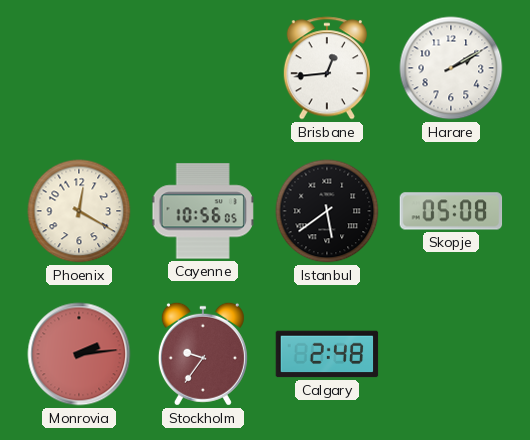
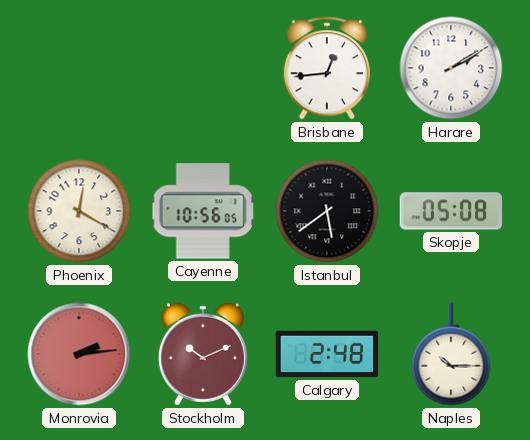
Stockholm: 9:36 -> 10:11
Naples: none -> 10:15
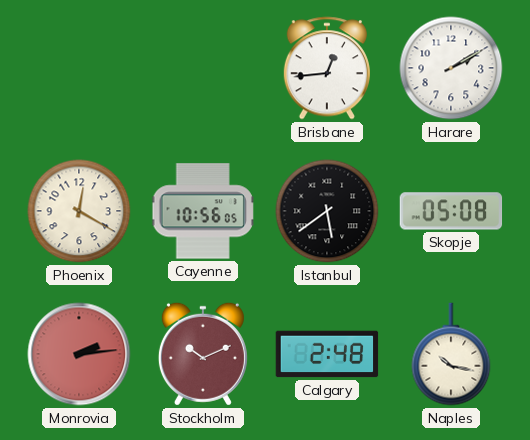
Naples: 10:15 -> 10:17
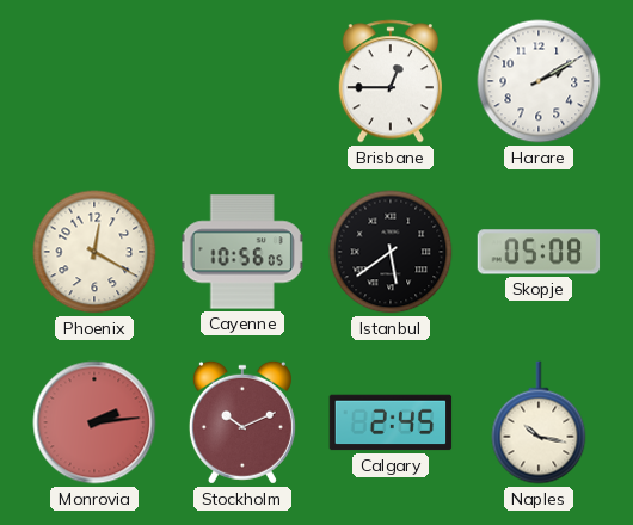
Brisbane: 12:44 -> 12:45
Calgary: 2:48 -> 2:45
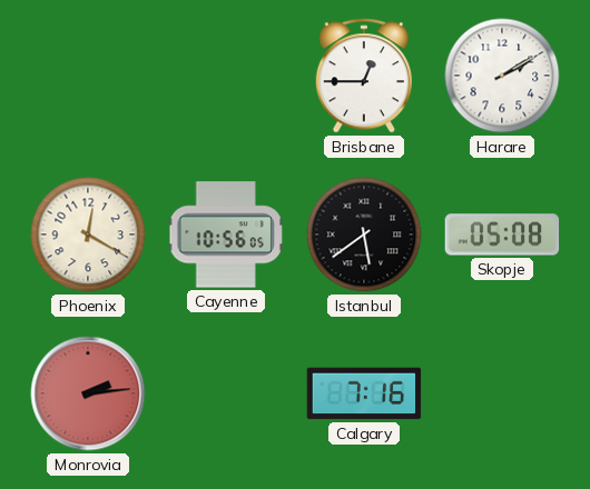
Stockholm: 10:11 -> none
Calgary: 2:45 -> 7:16
Naples: 10:17 -> none
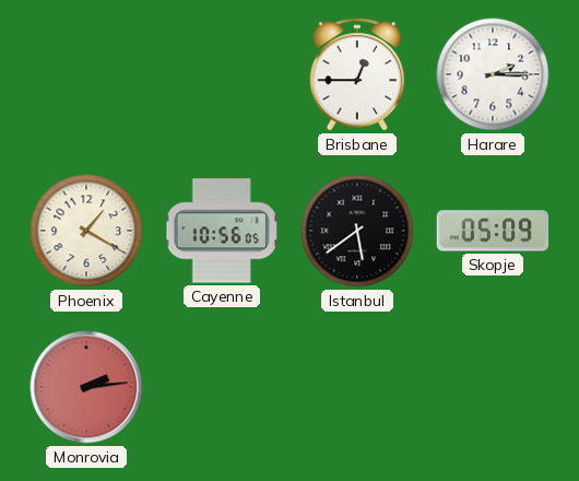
Harare: 2:10 -> 2:15
Phoenix: 12:20 -> 1:20
Skopje: 05:08 -> 05:09
Calgary: 7:16 -> none
